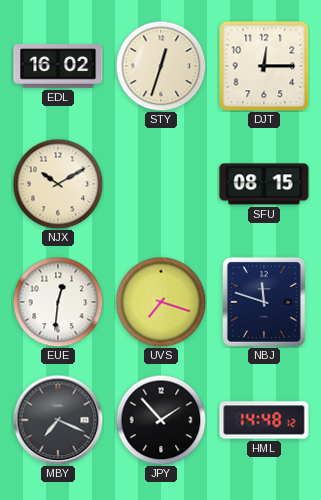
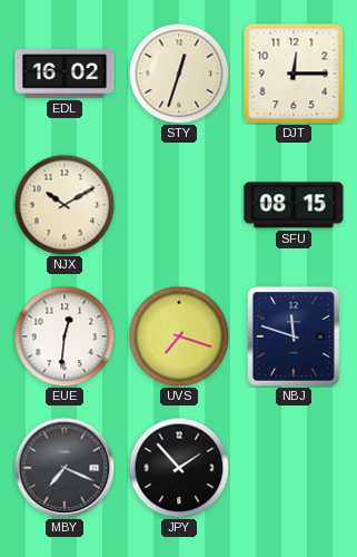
HML: 14:48 -> none
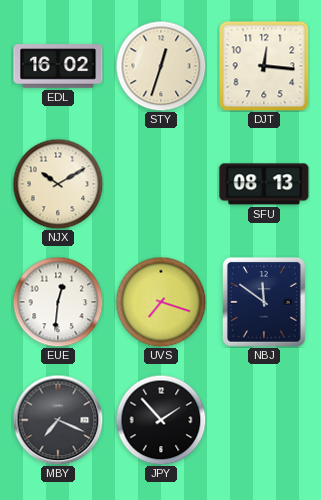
DJT: 12:15 -> 12:16
SFU: 08:15 -> 08:13
NBJ: 11:48 -> 11:51
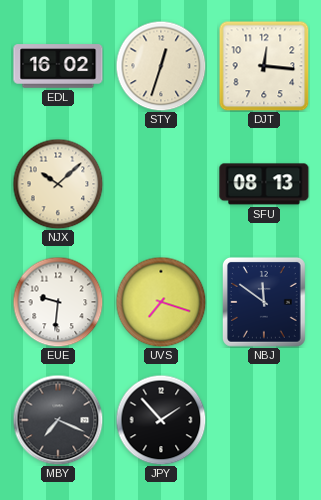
NJX: 10:10 -> 10:08
EUE: 12:31 -> 9:31
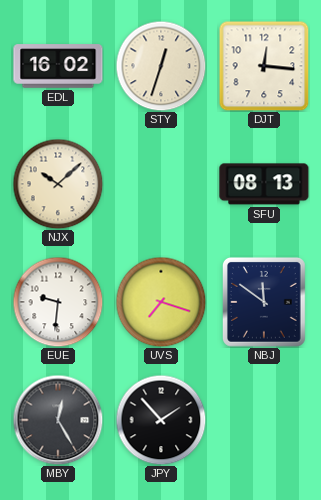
MBY: 7:19 -> 12:25
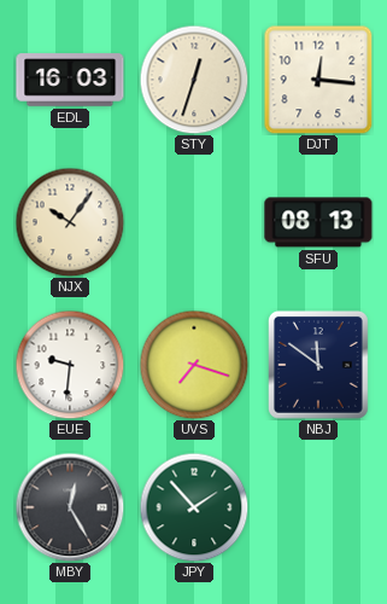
EDL: 16:02 -> 16:03
NJX: 10:08 -> 10:06
JPY dial: black -> green
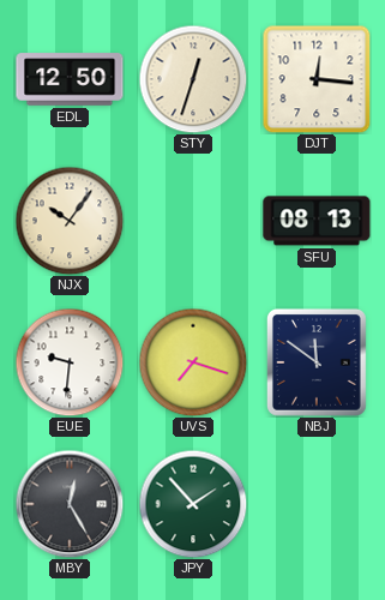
EDL: 16:03 -> 12:50
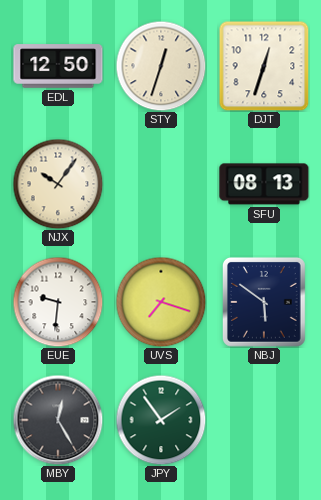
DJT: 12:16 -> 12:33
NBJ: 11:51 -> 5:51
JPY: 1:53 -> 1:54
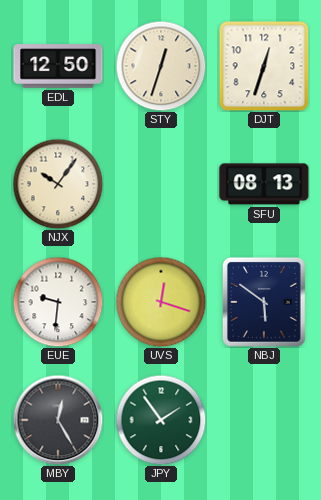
UVS: 7:18 -> 12:18
